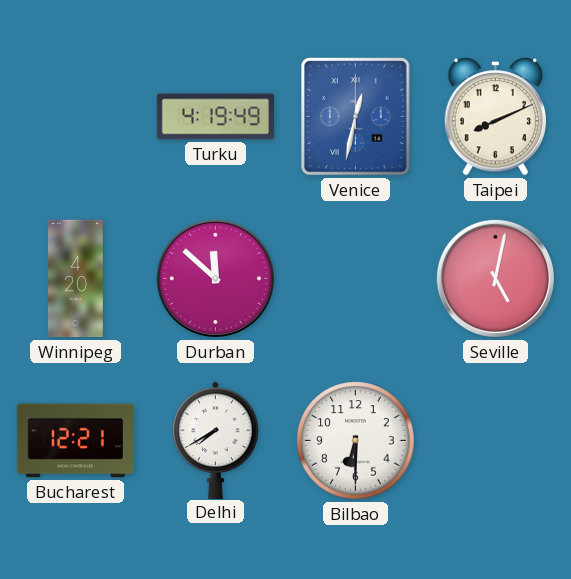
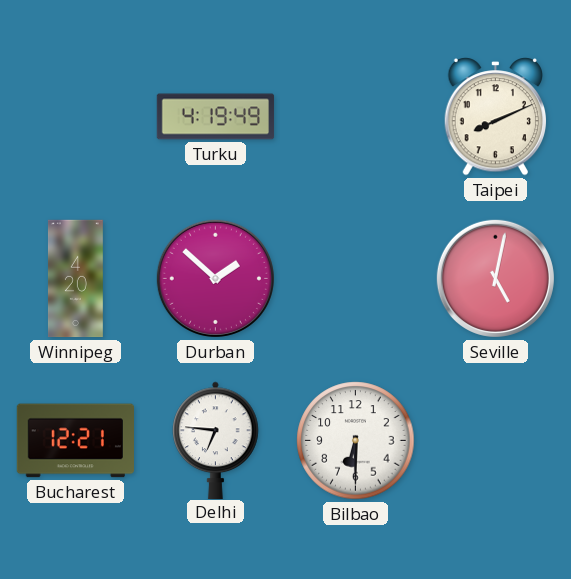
Venice: 12:32 -> none
Durban: 11:52 -> 1:52
Delhi: 7:40 -> 6:46
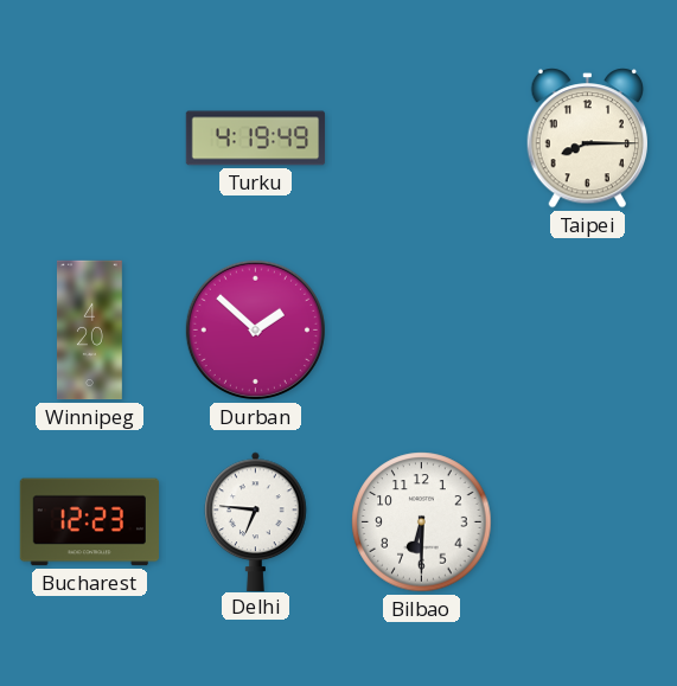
Taipei: 8:11 -> 8:15
Seville: 5:02 -> none
Bucharest: 12:21 -> 12:23
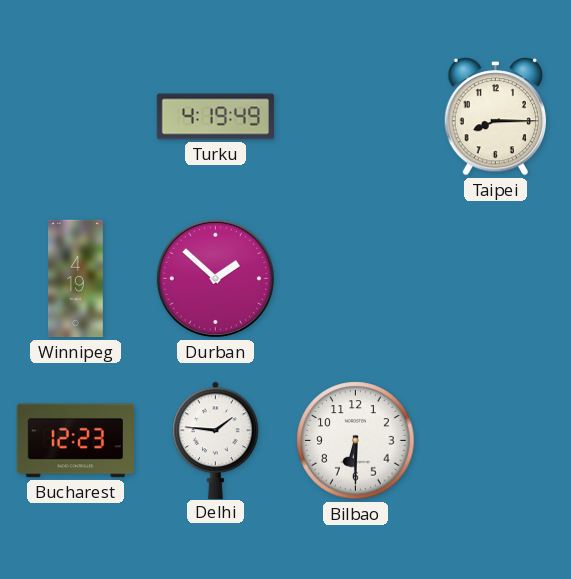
Winnipeg: 4:20 -> 4:19
Delhi: 6:46 -> 1:46
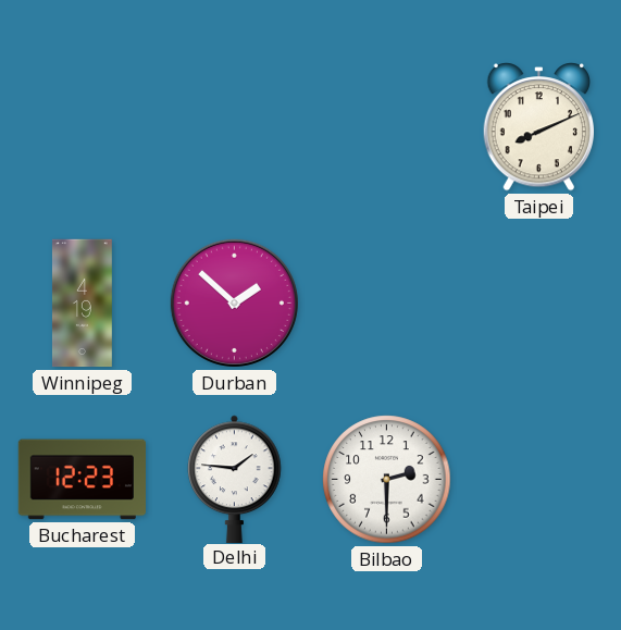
Turku: 4:19 -> none
Taipei: 8:15 -> 8:11
Bilbao: 6:30 -> 2:30
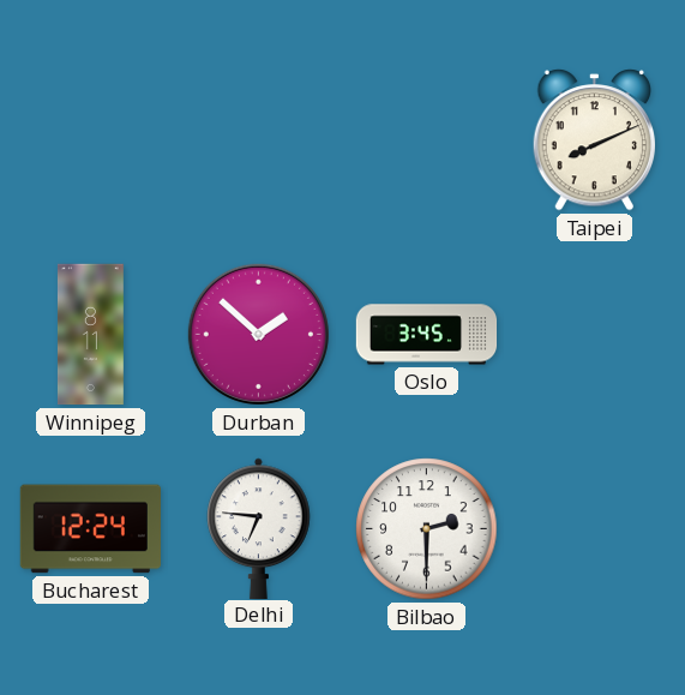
Winnipeg: 4:19 -> 8:11
Oslo: none -> 3:45
Bucharest: 12:23 -> 12:24
Delhi: 1:46 -> 6:46
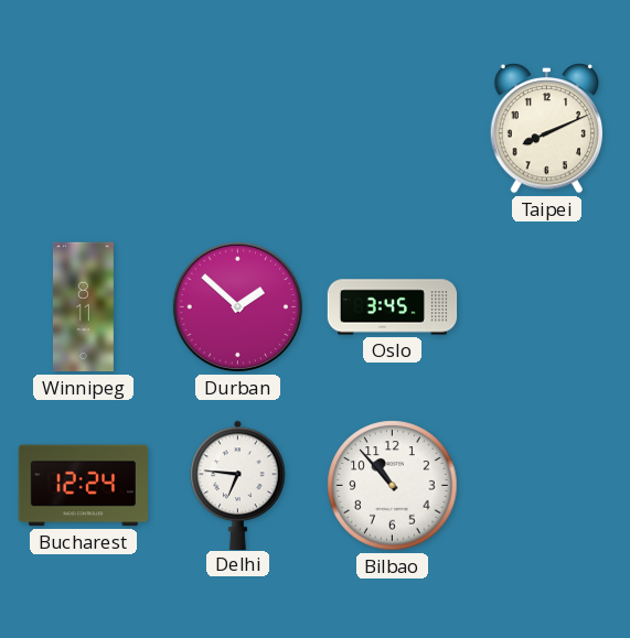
Bilbao: 2:30 -> 10:53
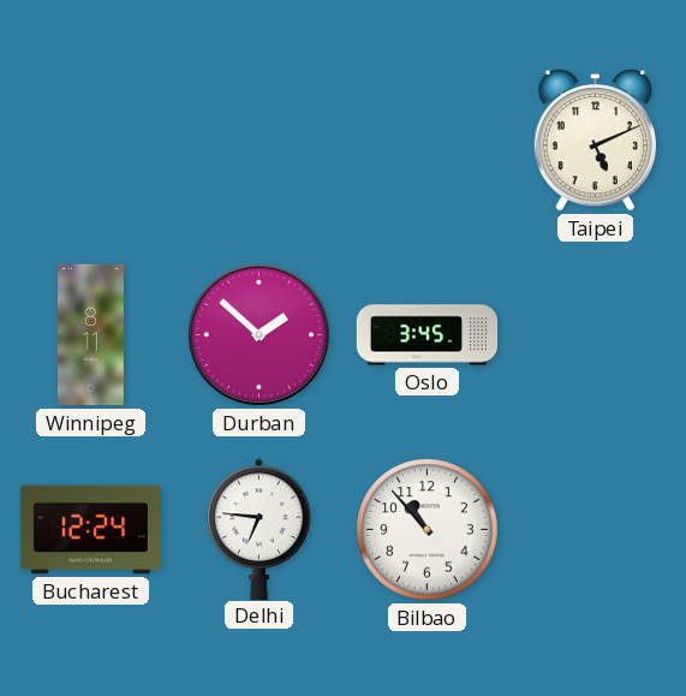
Taipei: 8:11 -> 5:11
